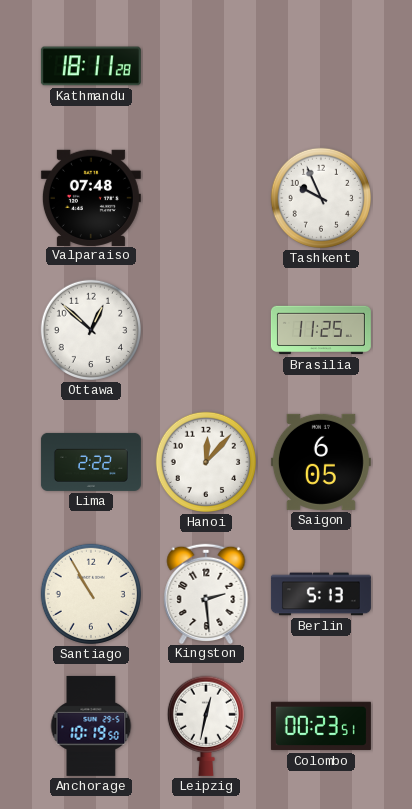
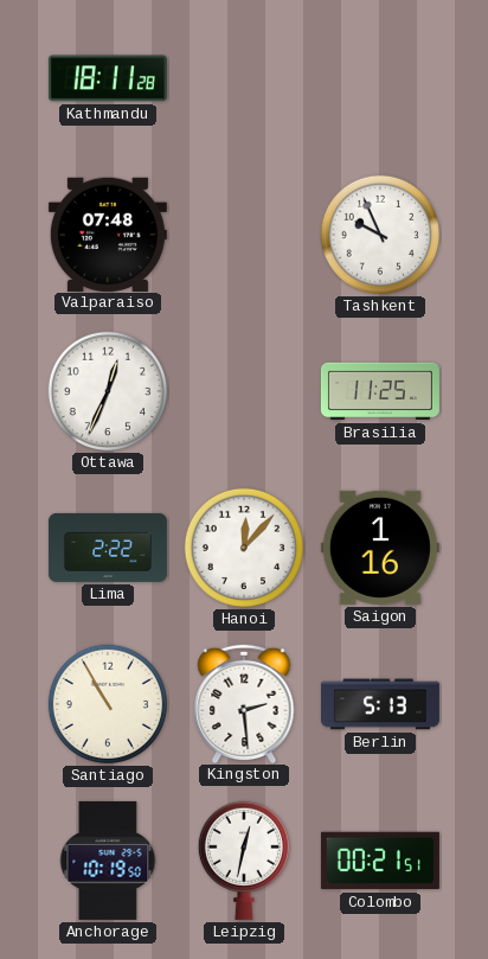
Ottawa: 12:52 -> 12:34
Saigon: 6:05 -> 1:16
Colombo: 00:23 -> 00:21
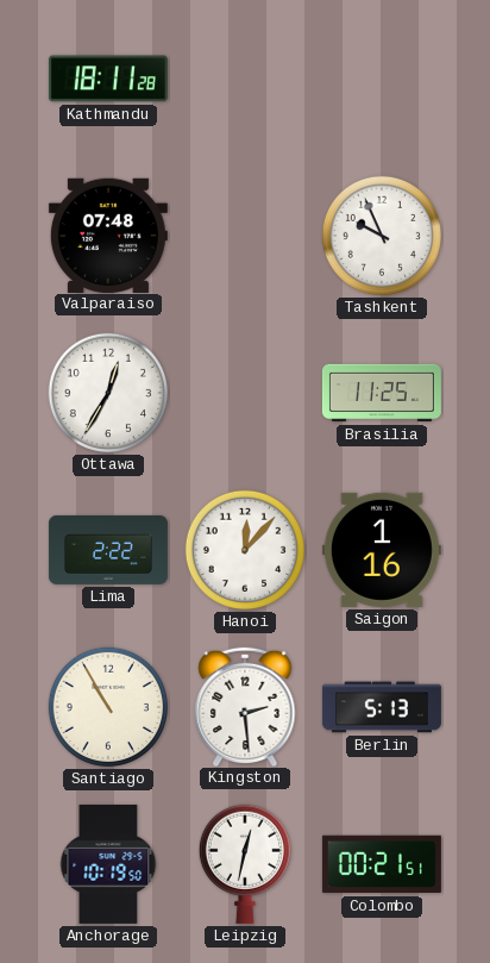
Ottawa: 12:34 -> 12:35
